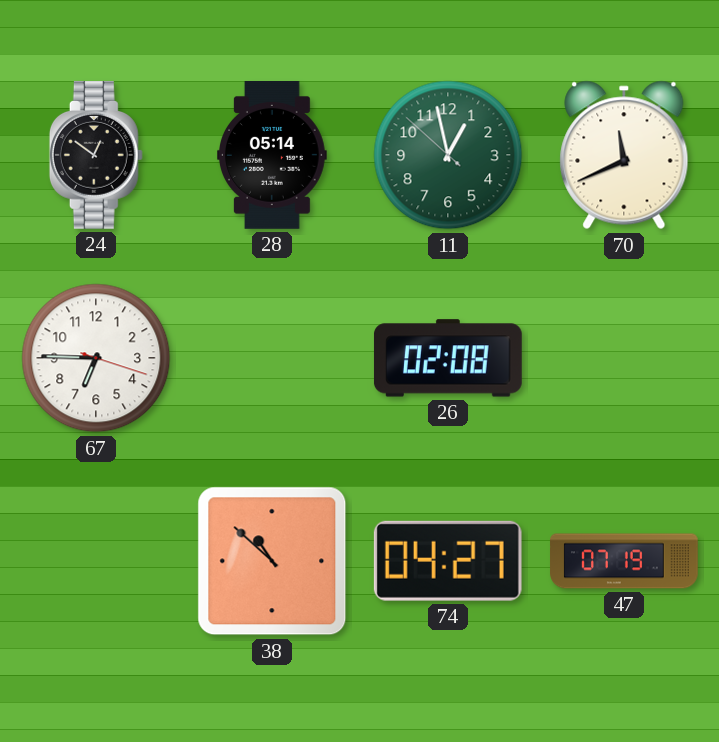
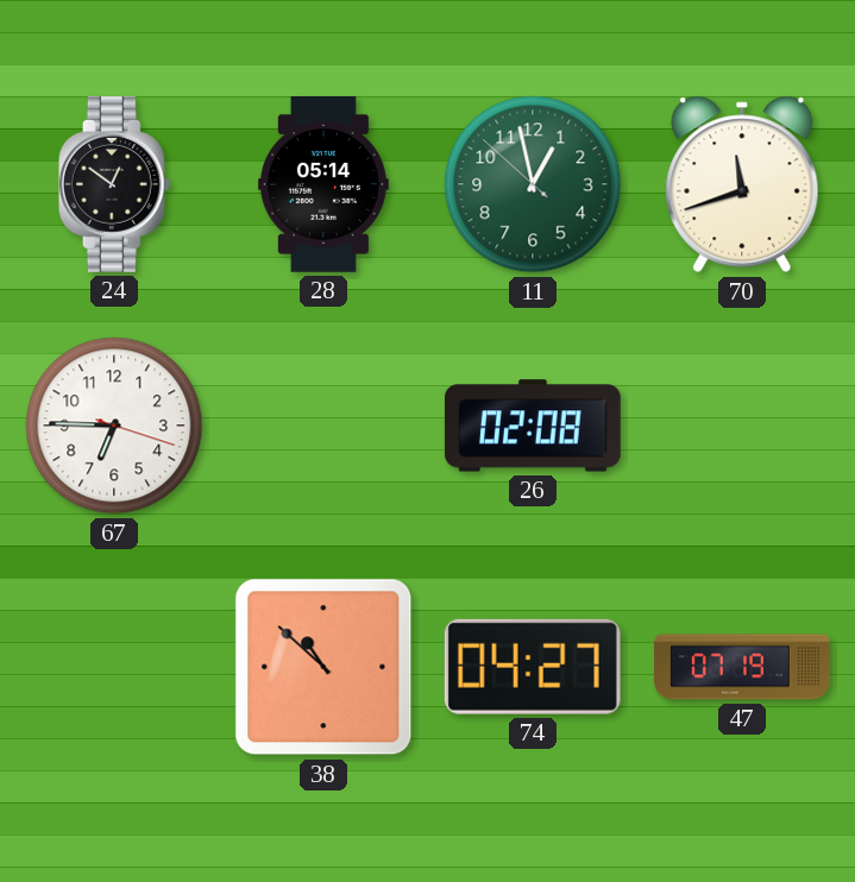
70: 11:41 -> 11:42
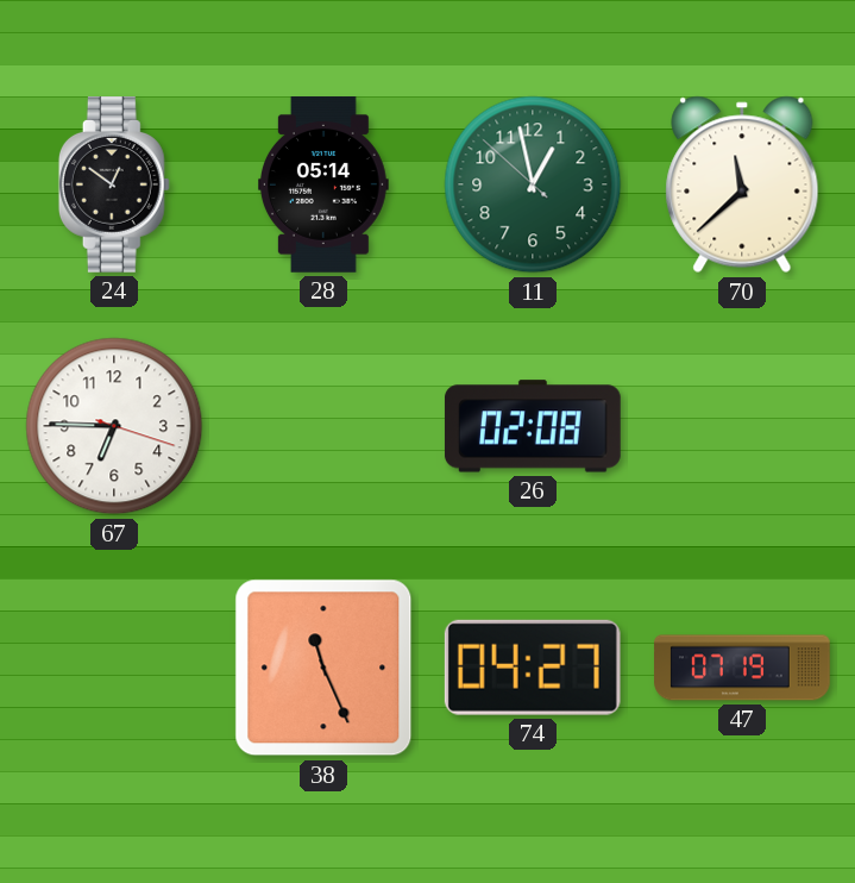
70: 11:42 -> 11:38
38: 10:52 -> 11:26
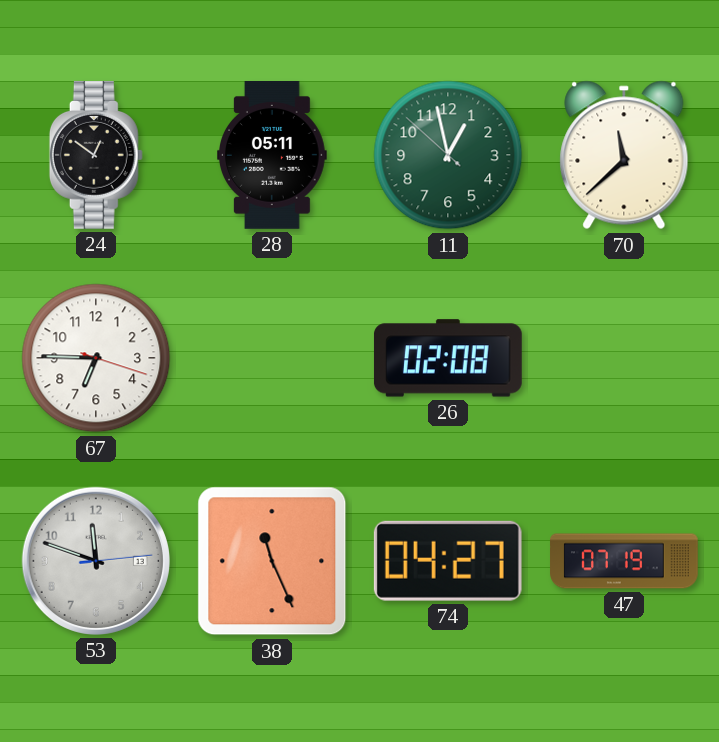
28: 05:14 -> 05:11
53: none -> 11:48
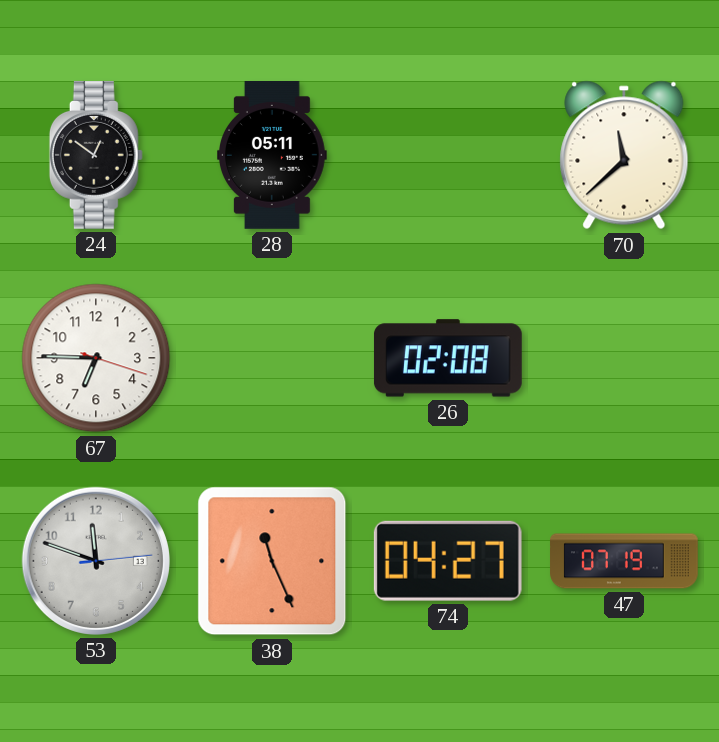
11: 12:57 -> none
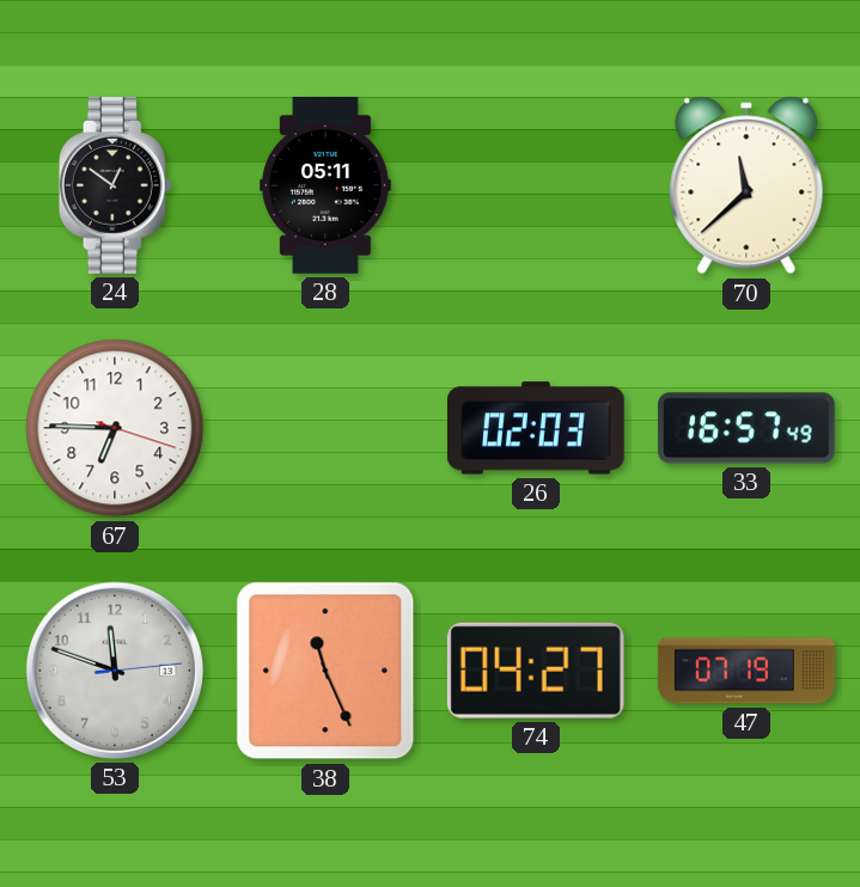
26: 02:08 -> 02:03
33: none -> 16:57
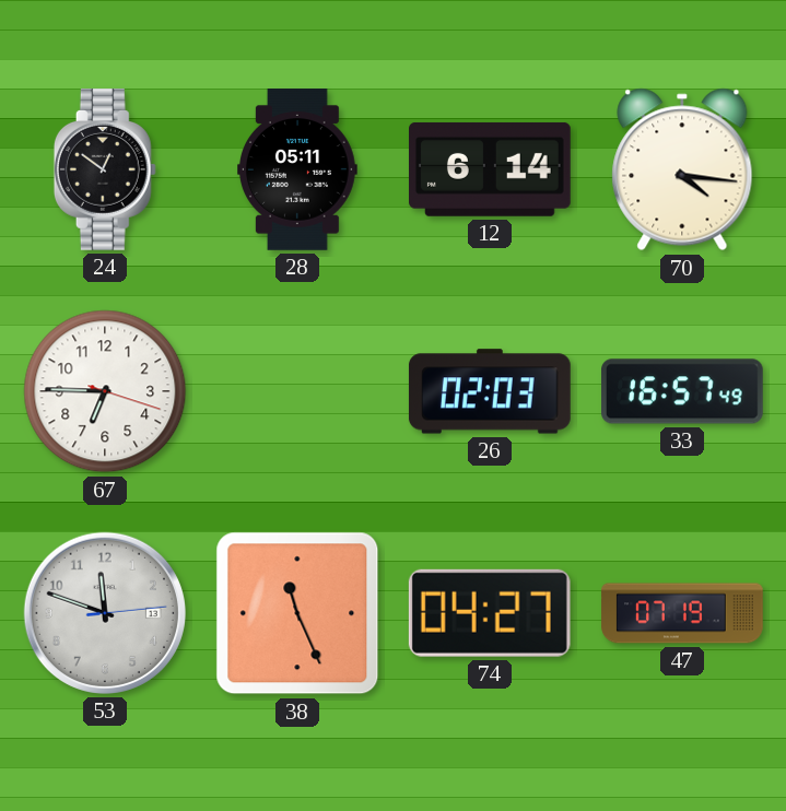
12: none -> 6:14
70: 11:38 -> 4:16
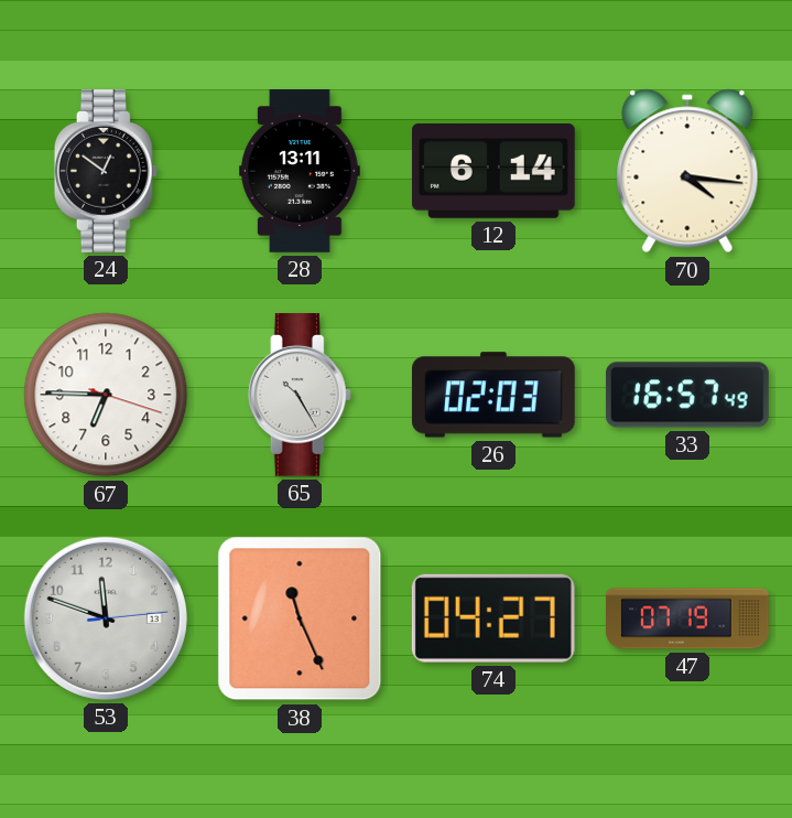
28: 05:11 -> 13:11
65: none -> 10:25
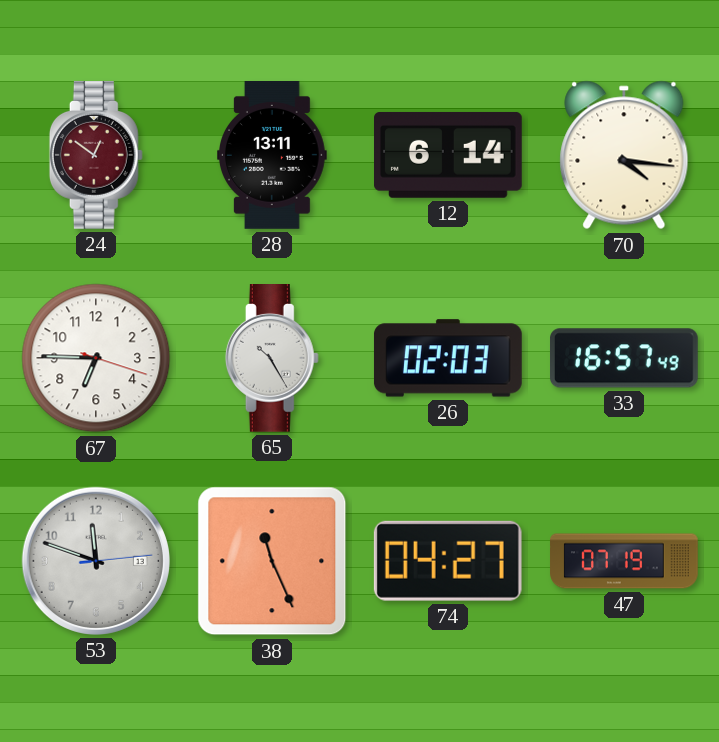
24 dial: black -> burgundy
